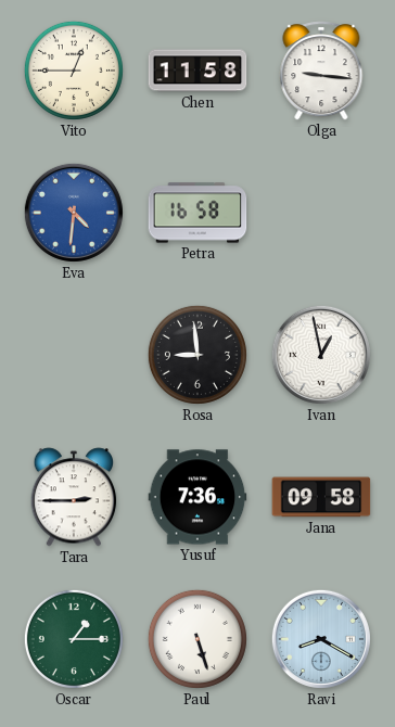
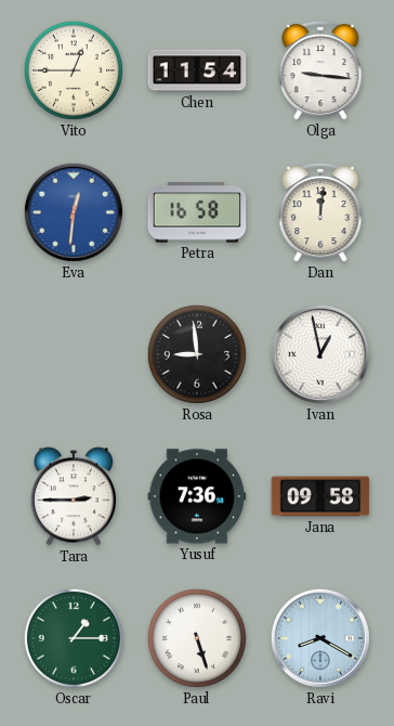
Chen: 11:58 -> 11:54
Eva: 4:31 -> 12:31
Dan: none -> 12:01
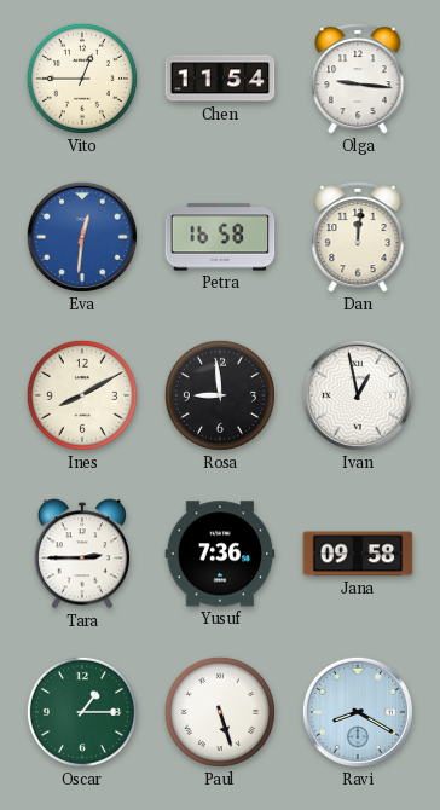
Ines: none -> 8:10
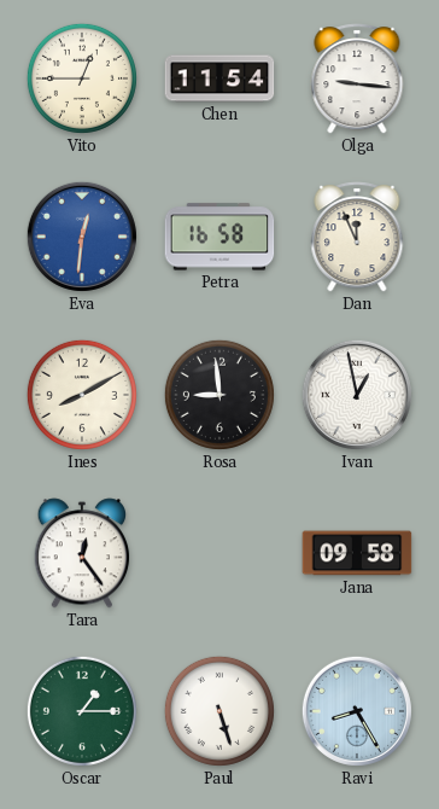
Dan: 12:01 -> 11:56
Tara: 2:45 -> 12:24
Yusuf: 7:36 -> none
Ravi: 8:20 -> 8:25
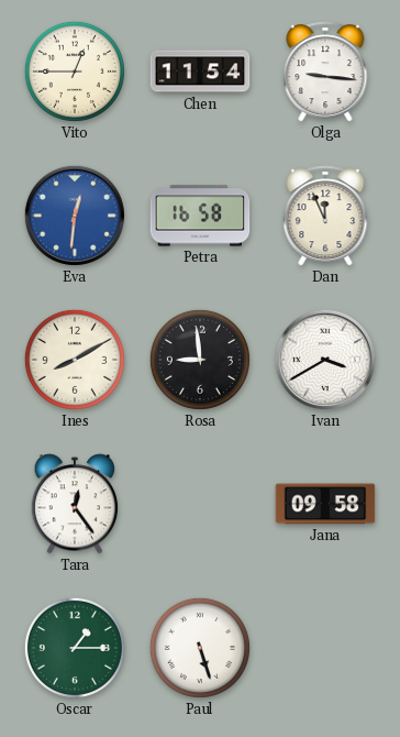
Ivan: 12:58 -> 3:40
Ravi: 8:25 -> none
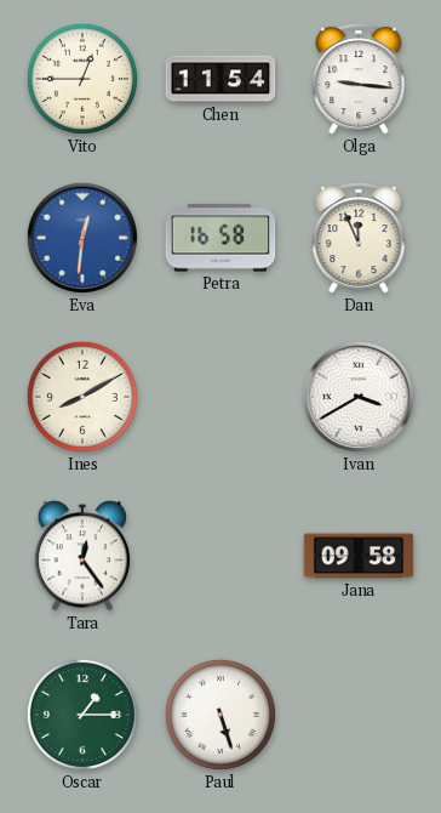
Rosa: 8:59 -> none
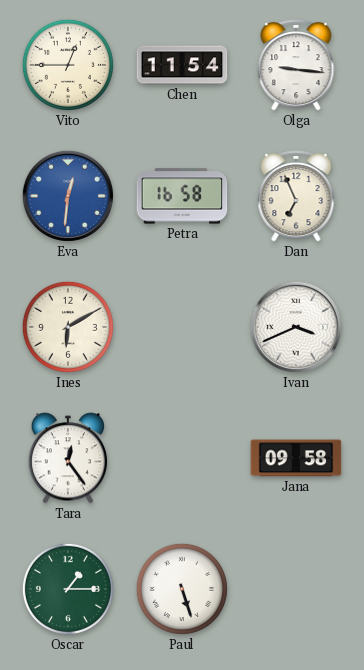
Dan: 11:56 -> 6:56
Ines: 8:10 -> 6:10
Ivan: 3:40 -> 3:41
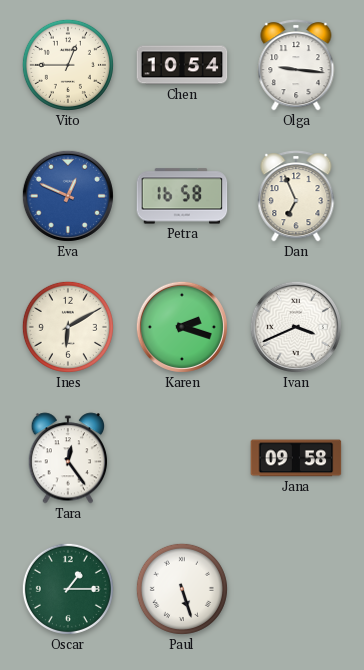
Chen: 11:54 -> 10:54
Eva: 12:31 -> 12:49
Karen: none -> 2:18
